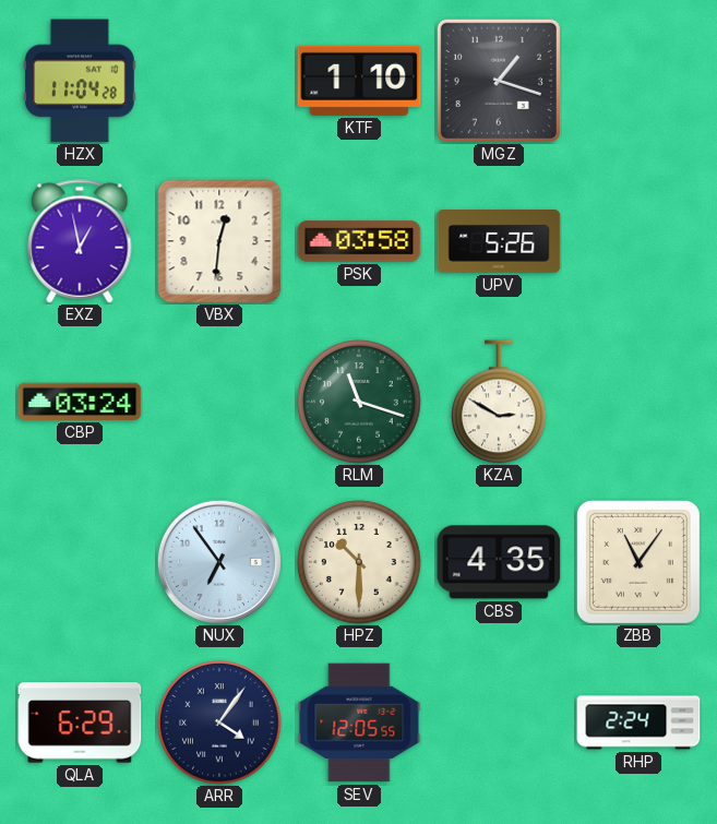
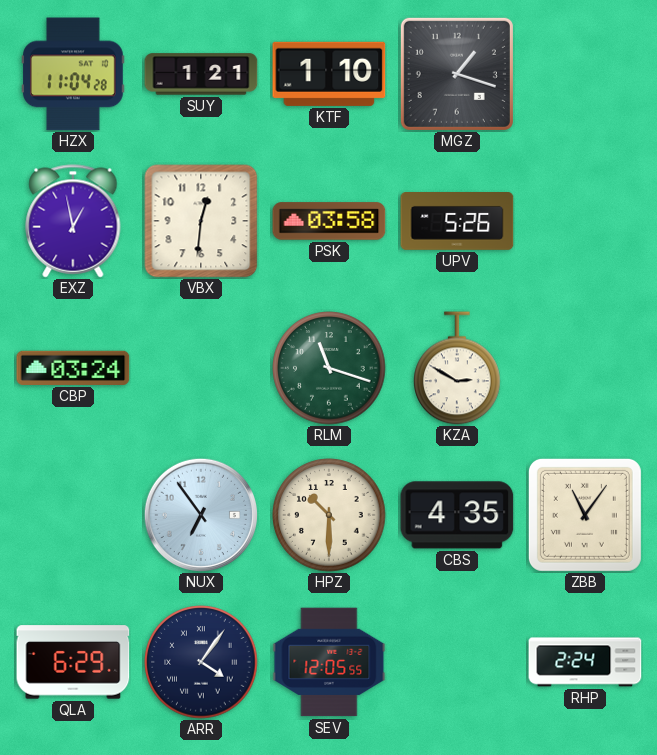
SUY: none -> 1:21
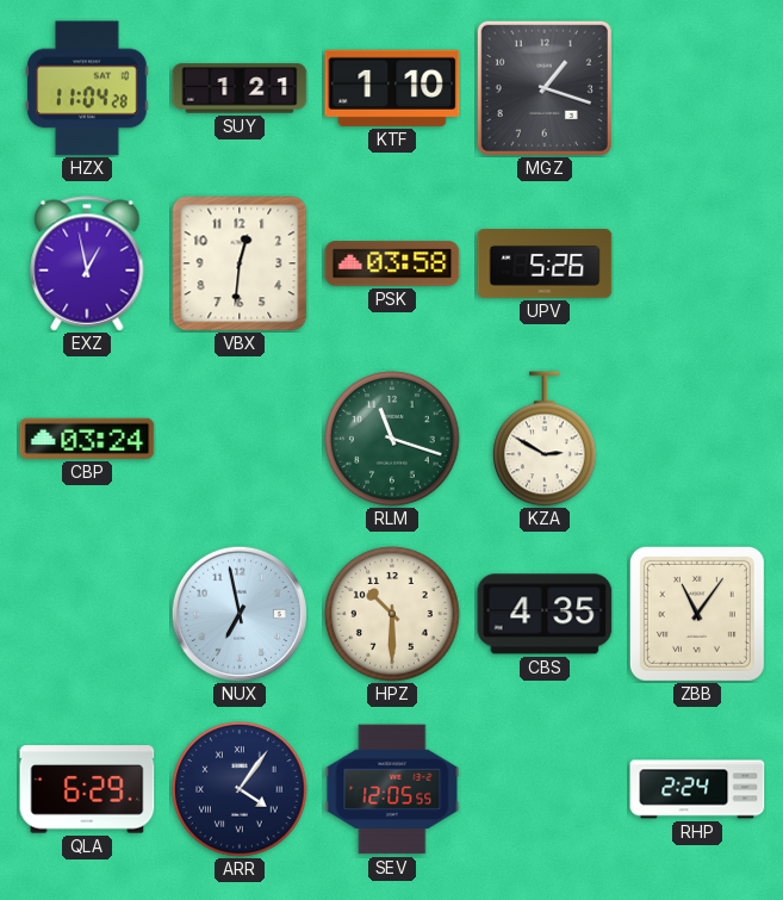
NUX: 6:54 -> 6:58
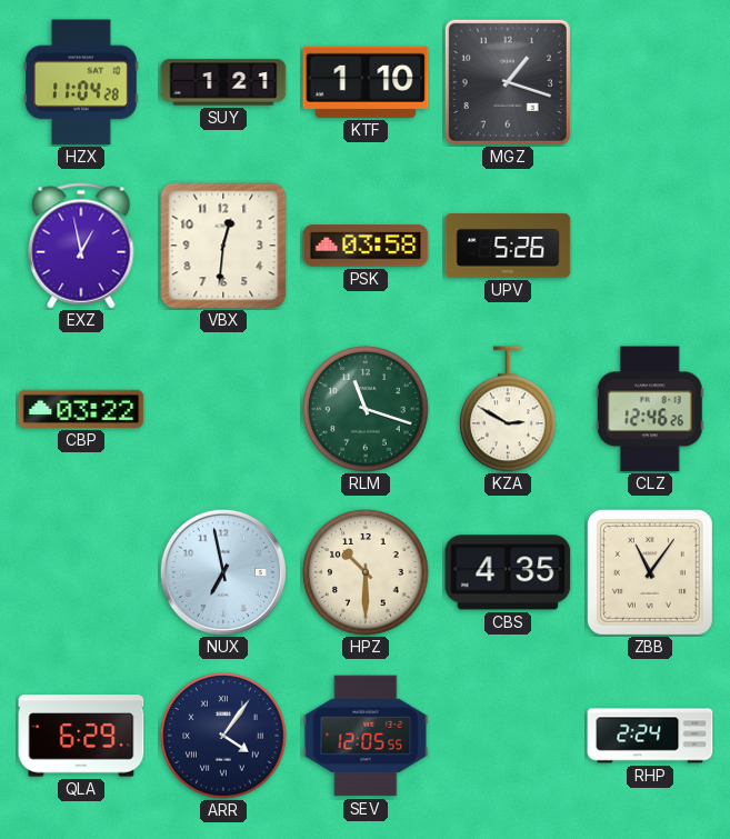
CBP: 03:24 -> 03:22
CLZ: none -> 12:46
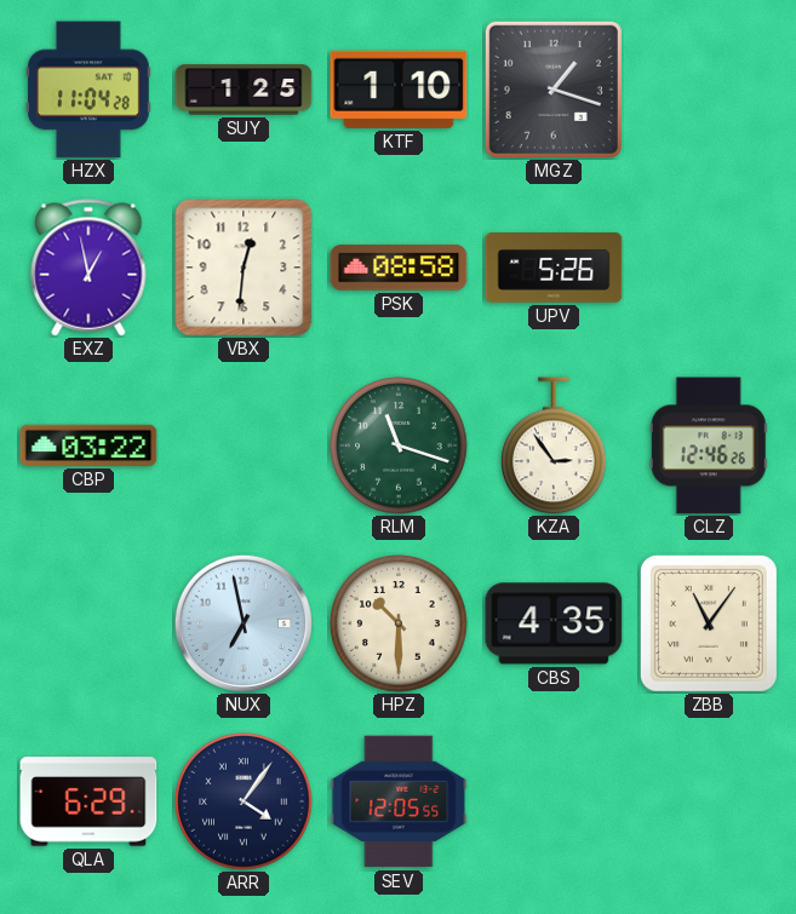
SUY: 1:21 -> 1:25
PSK: 03:58 -> 08:58
KZA: 2:50 -> 2:54
RHP: 2:24 -> none
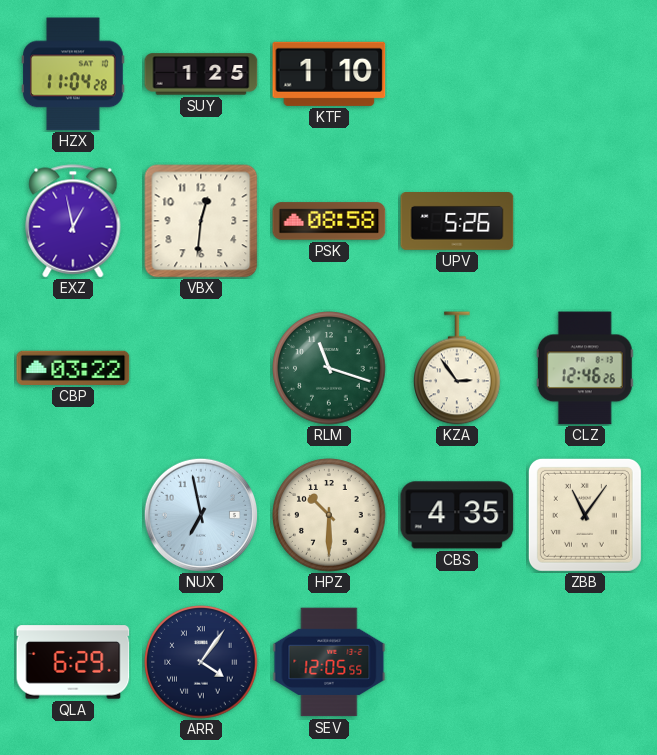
MGZ: 1:18 -> none
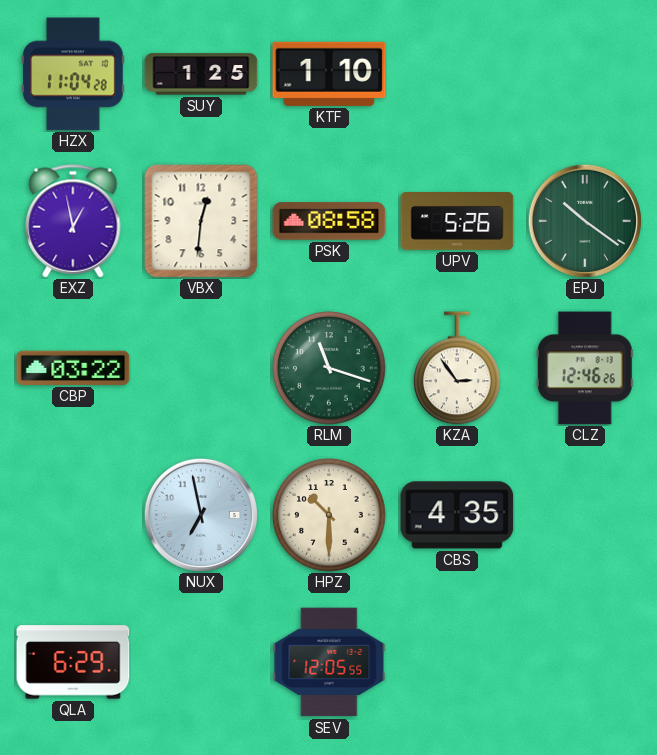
EPJ: none -> 10:21
ZBB: 11:06 -> none
ARR: 4:06 -> none
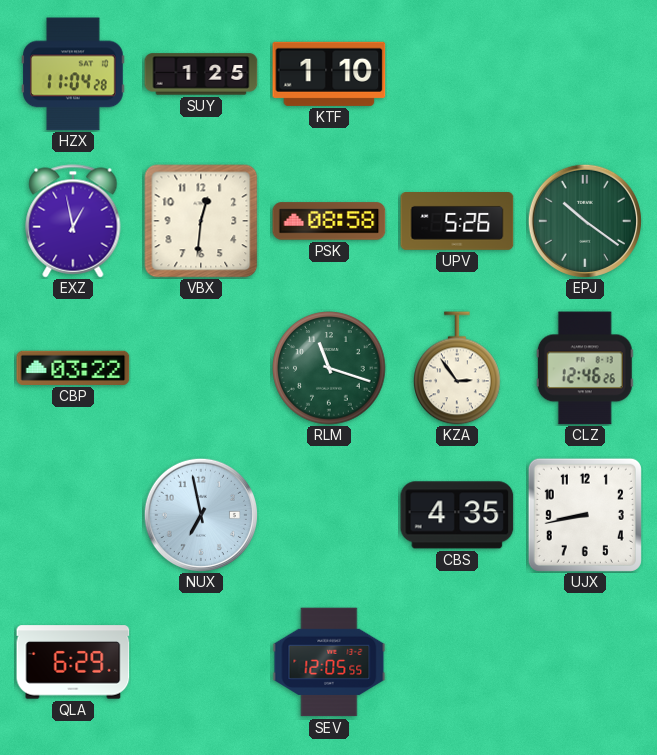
HPZ: 10:30 -> none
UJX: none -> 8:43
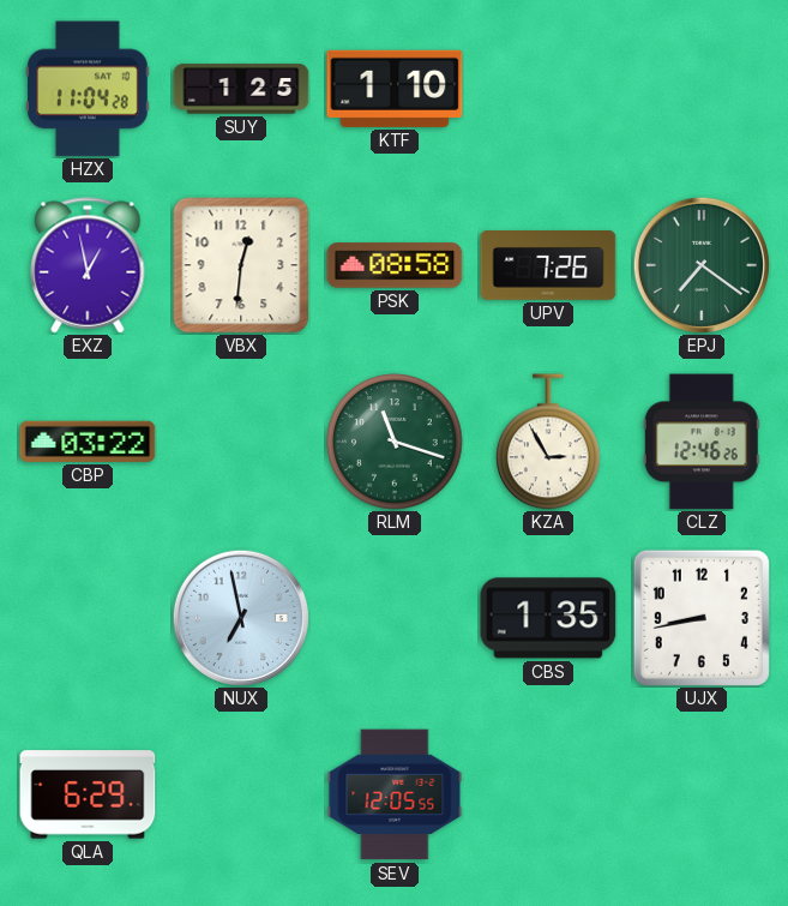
UPV: 5:26 -> 7:26
EPJ: 10:21 -> 7:21
KZA: 2:54 -> 2:55
CBS: 4:35 -> 1:35
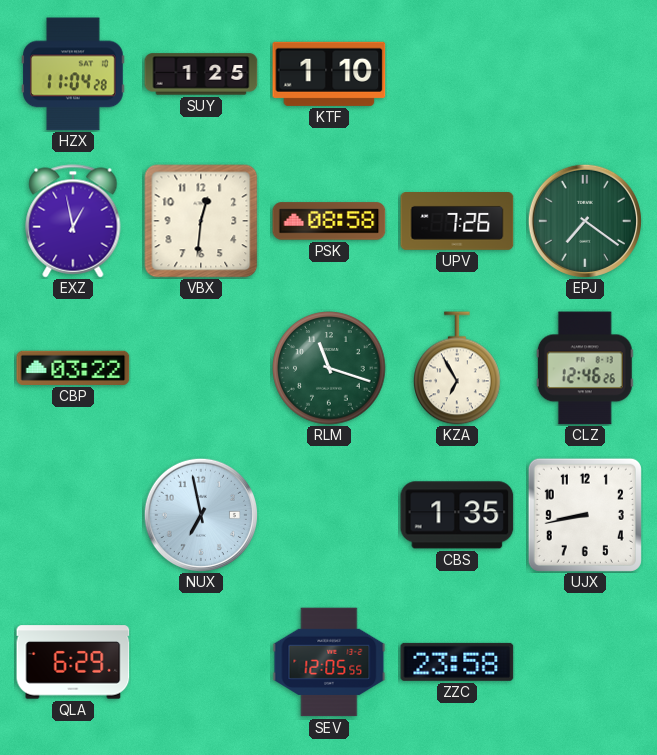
KZA: 2:55 -> 6:55
ZZC: none -> 23:58
